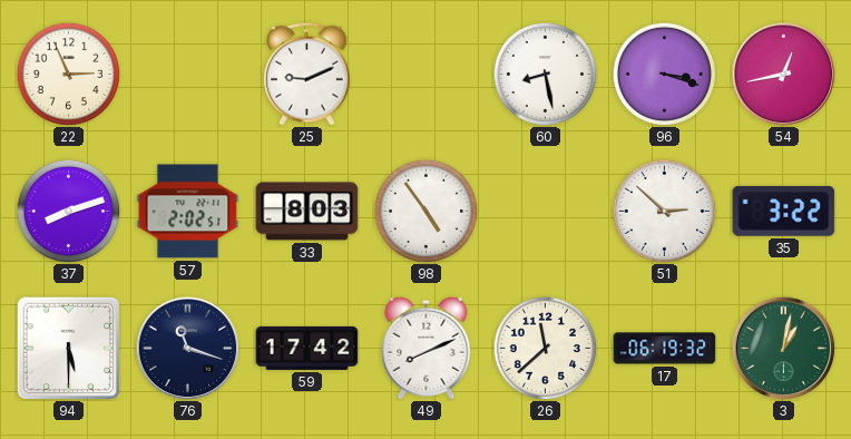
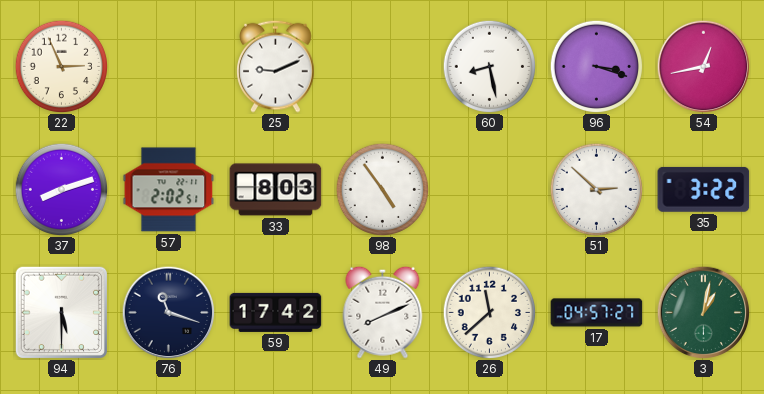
17: 06:19 -> 04:57
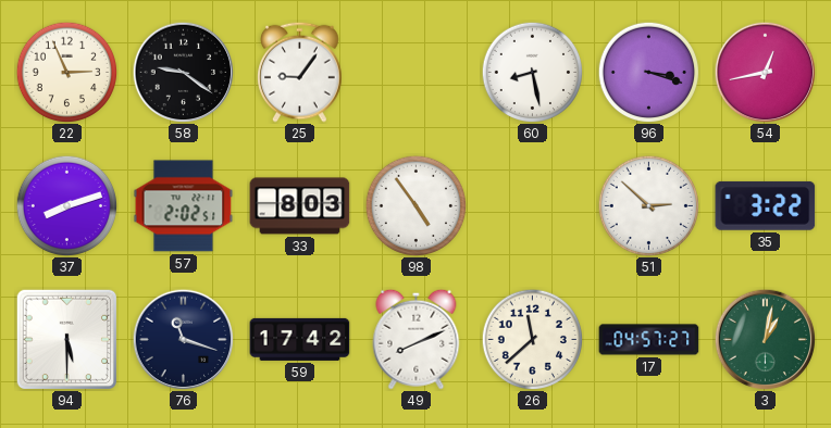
58: none -> 9:21
25: 9:11 -> 9:06
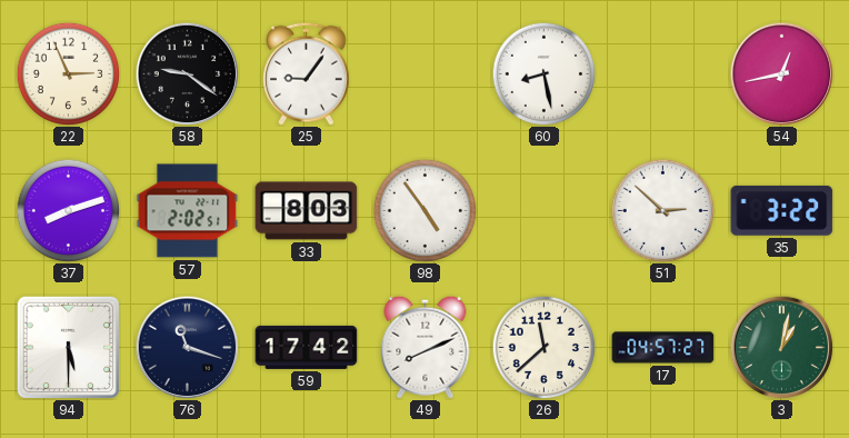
96: 3:18 -> none
